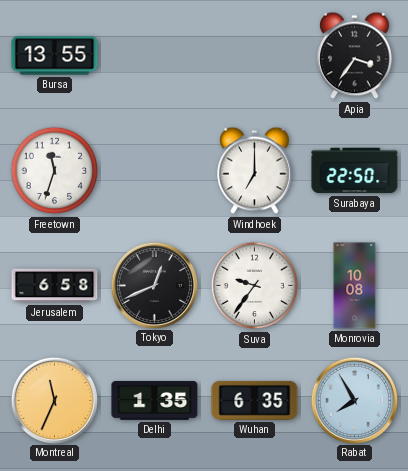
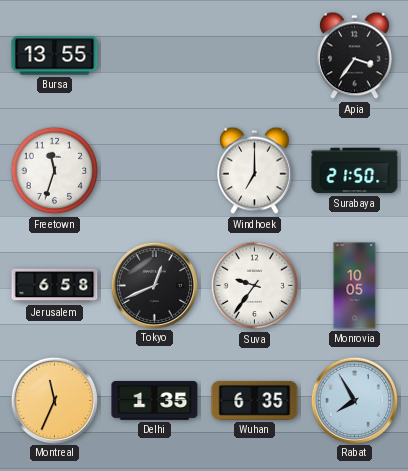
Surabaya: 22:50 -> 21:50
Monrovia: 10:08 -> 10:05
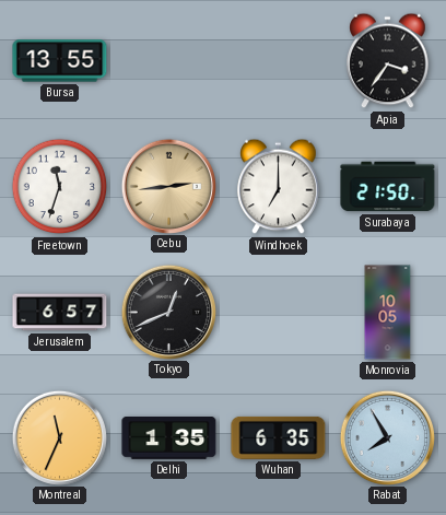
Cebu: none -> 2:44
Jerusalem: 6:58 -> 6:57
Suva: 9:36 -> none
